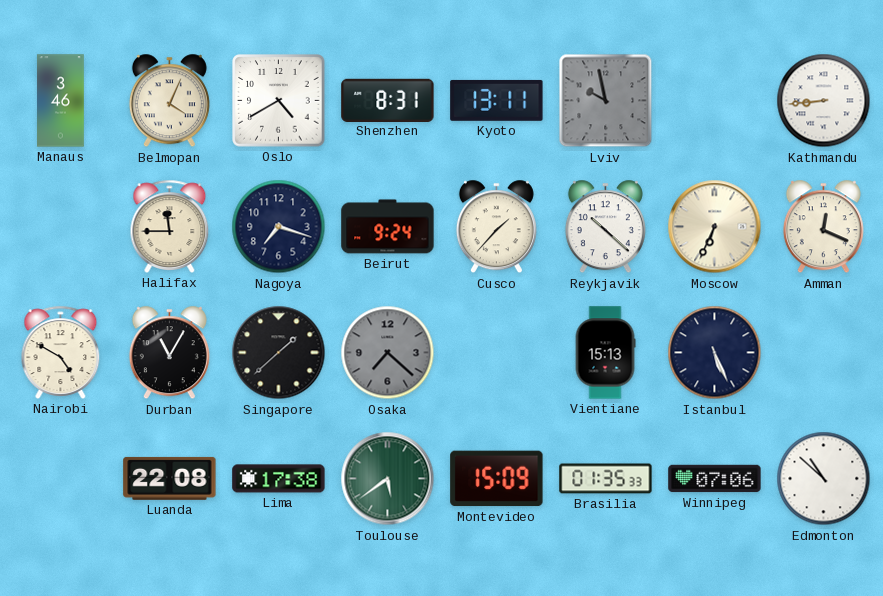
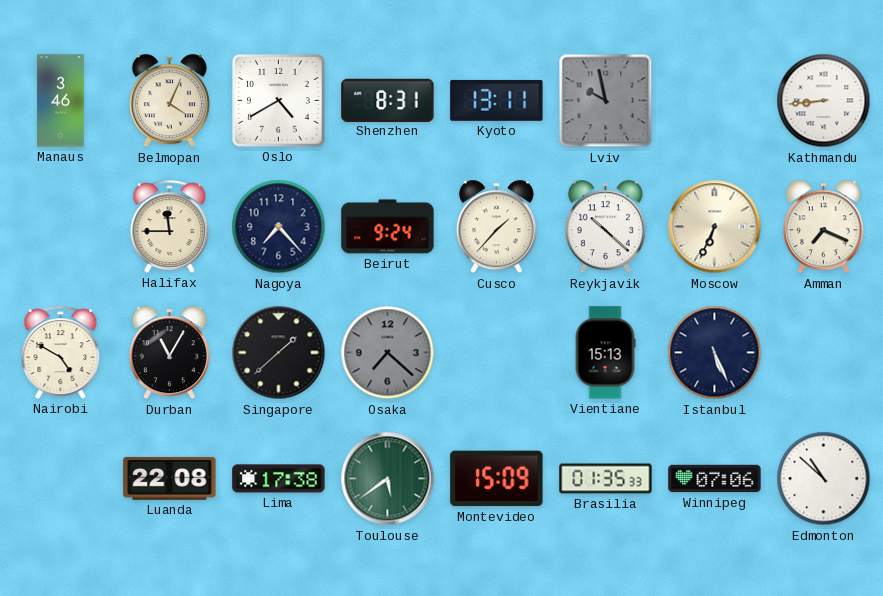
Nagoya: 7:18 -> 7:23
Amman: 12:19 -> 7:19
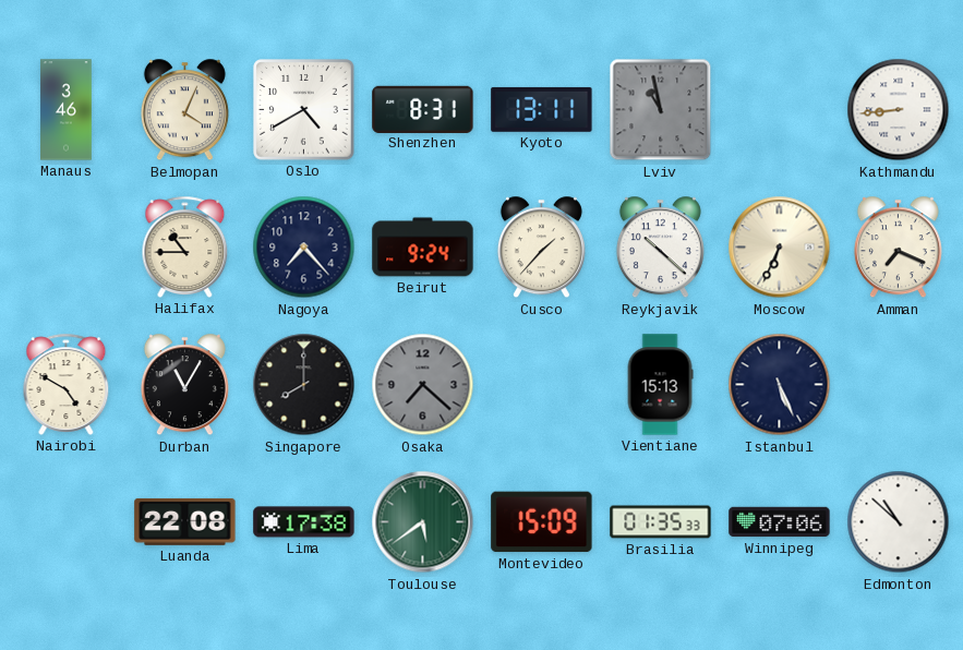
Lviv: 9:58 -> 10:58
Halifax: 11:45 -> 10:45
Singapore: 1:38 -> 8:00
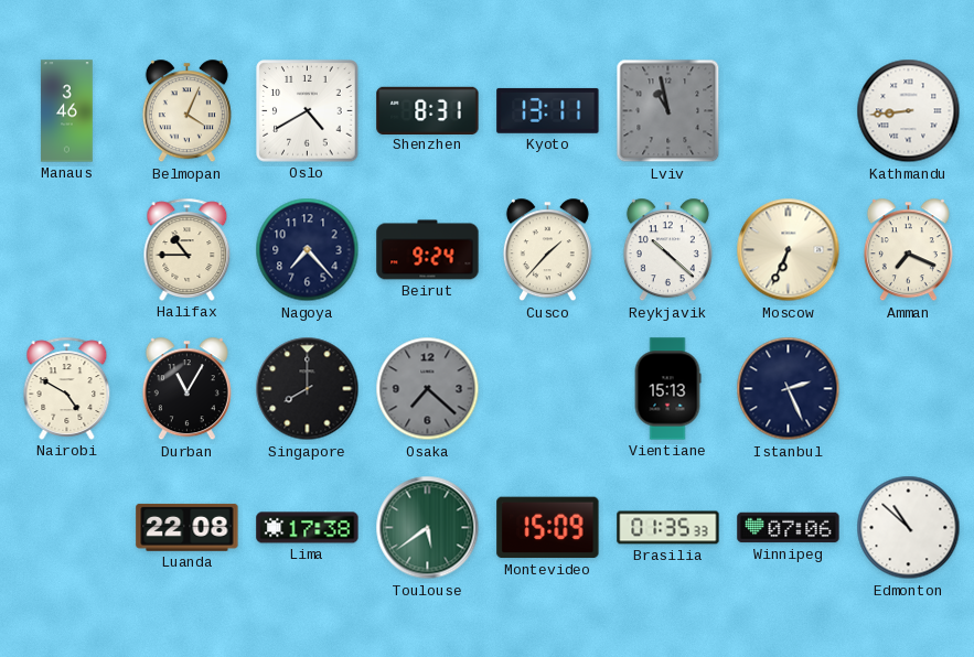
Istanbul: 5:26 -> 2:26
